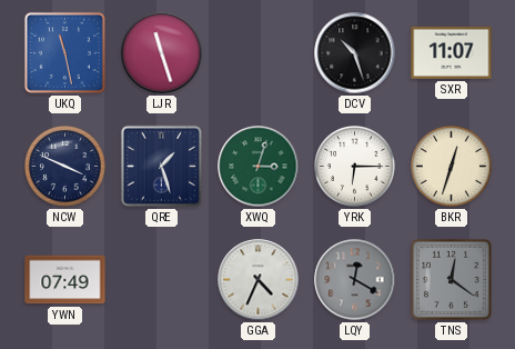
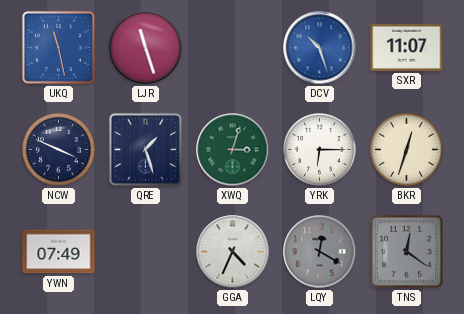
DCV dial: black -> blue
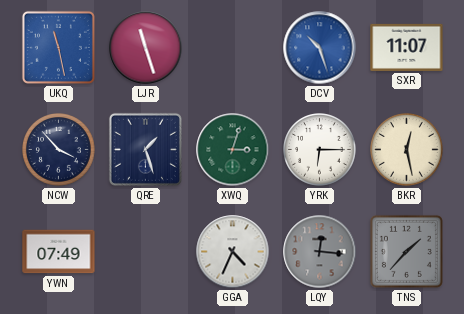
NCW: 3:49 -> 3:53
BKR: 12:33 -> 12:28
LQY: 12:20 -> 12:16
TNS: 12:21 -> 1:37
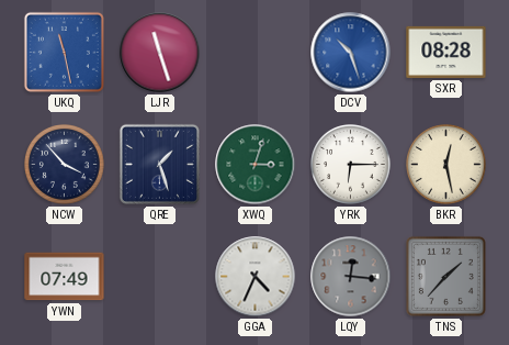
SXR: 11:07 -> 08:28
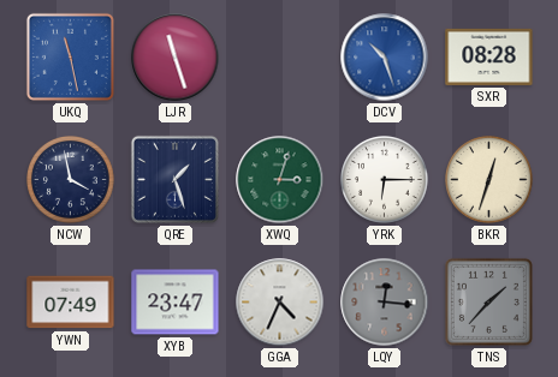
NCW: 3:53 -> 3:58
BKR: 12:28 -> 12:33
XYB: none -> 23:47
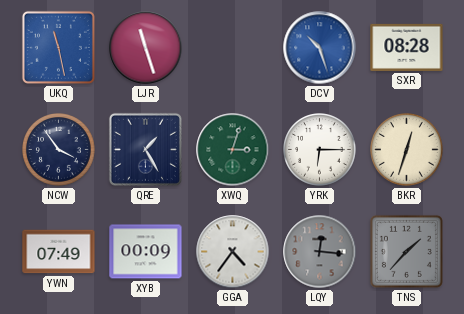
NCW: 3:58 -> 3:54
QRE: 1:27 -> 1:25
XYB: 23:47 -> 00:09
GGA: 4:34 -> 4:36
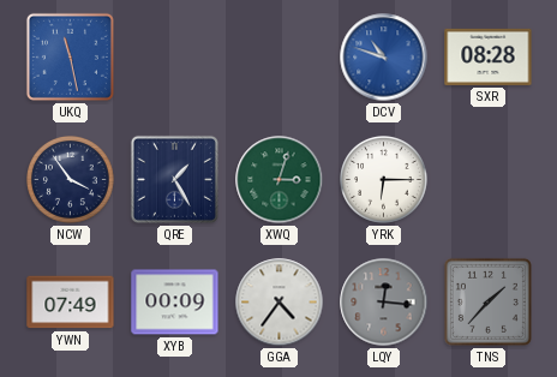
LJR: 11:27 -> none
DCV: 10:27 -> 10:48
BKR: 12:33 -> none
